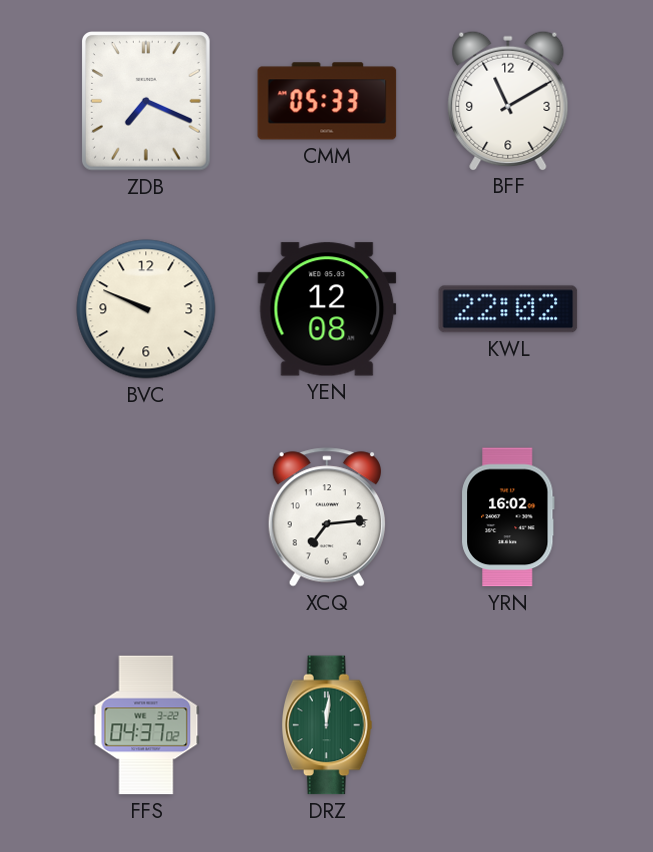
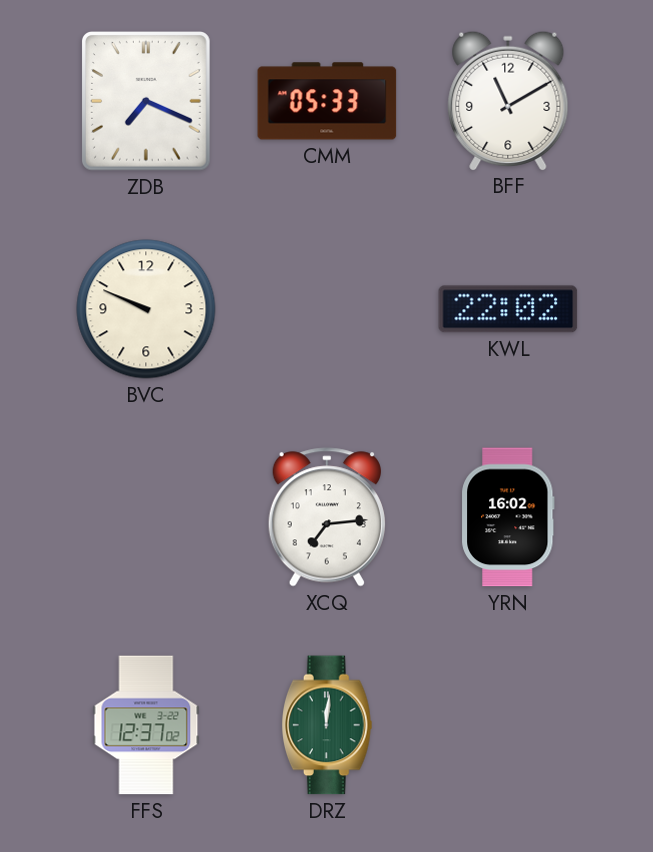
YEN: 12:08 -> none
FFS: 04:37 -> 12:37
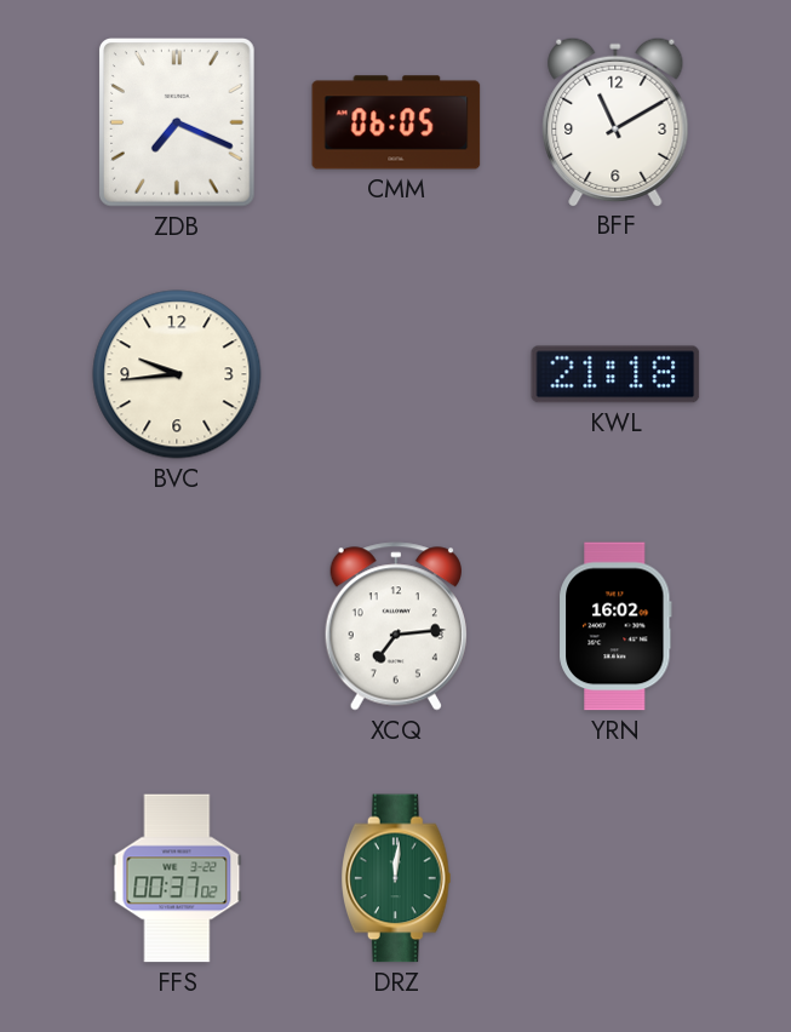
CMM: 05:33 -> 06:05
BVC: 9:49 -> 9:44
KWL: 22:02 -> 21:18
FFS: 12:37 -> 00:37
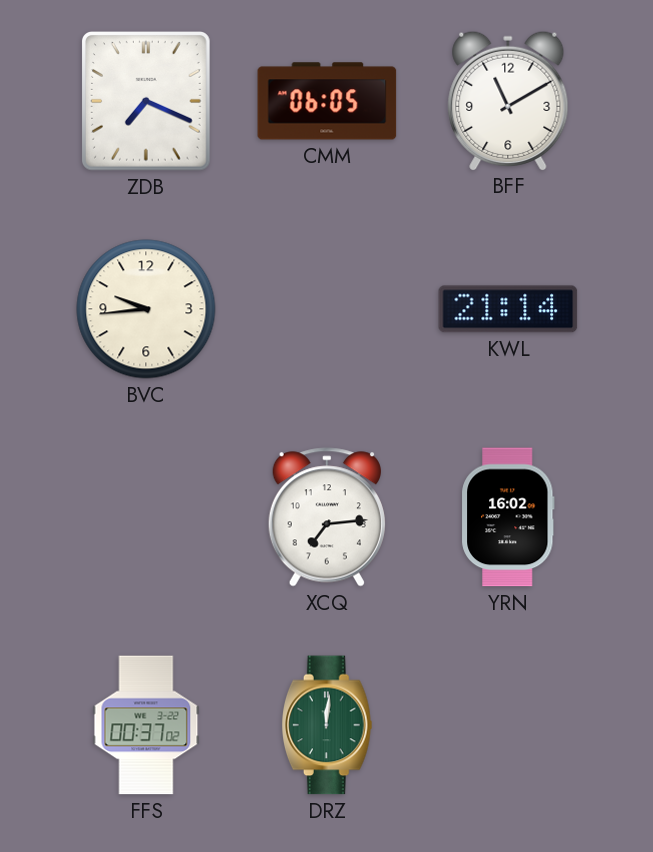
KWL: 21:18 -> 21:14
